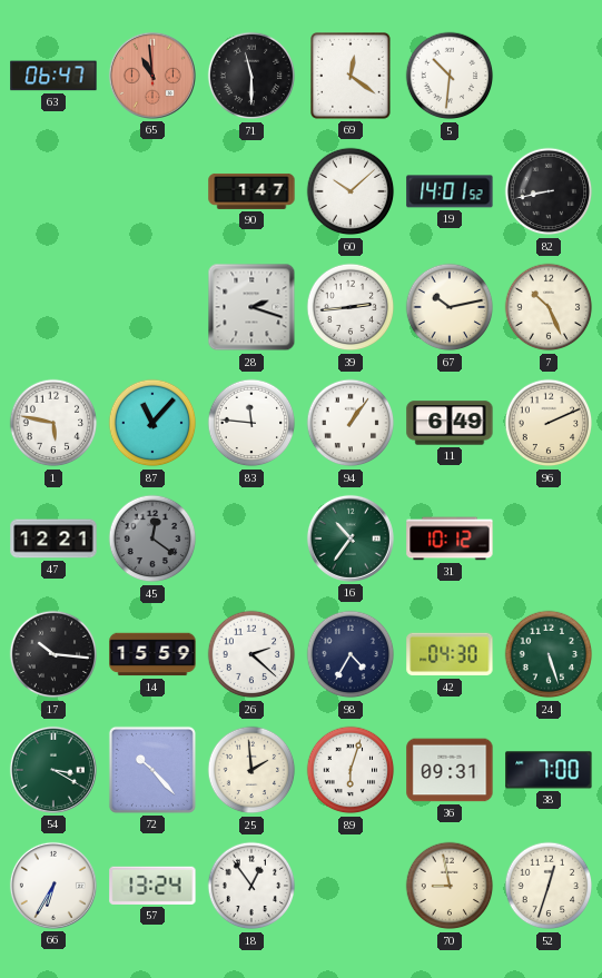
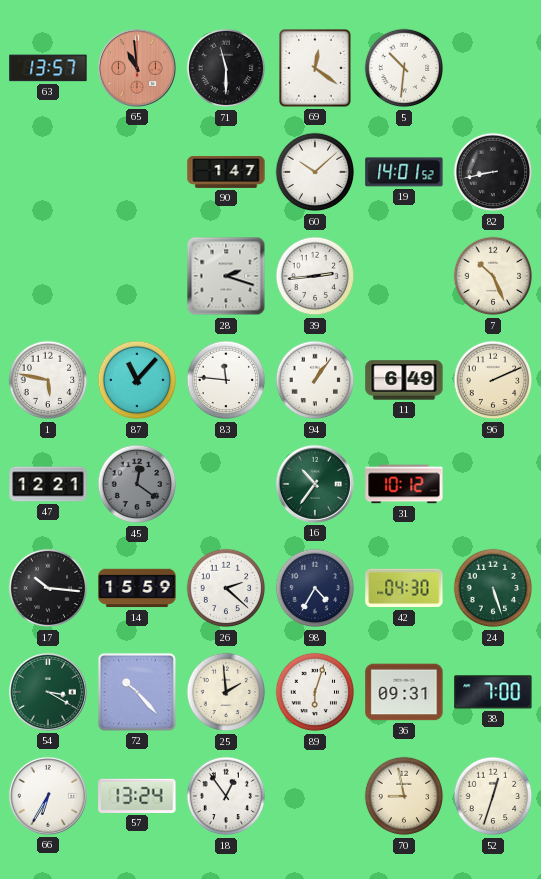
63: 06:47 -> 13:57
67: 10:13 -> none
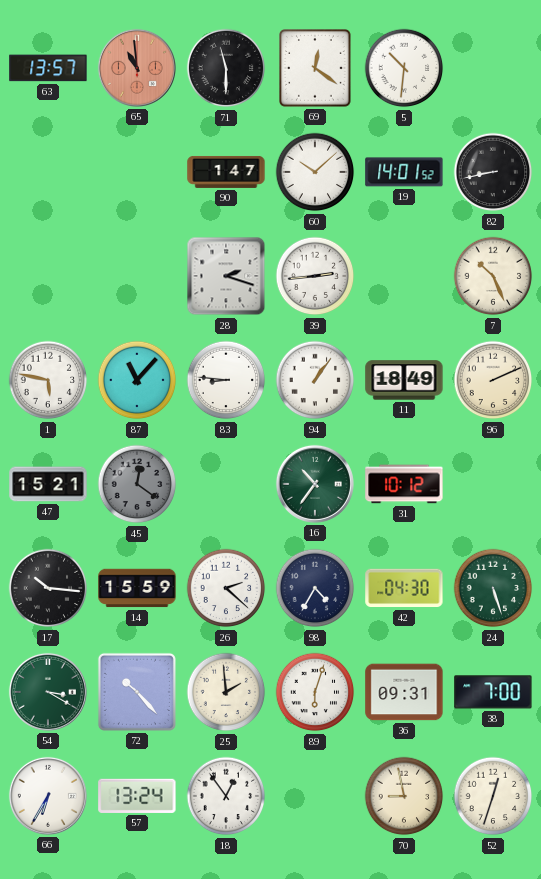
83: 11:46 -> 8:46
11: 6:49 -> 18:49
47: 12:21 -> 15:21
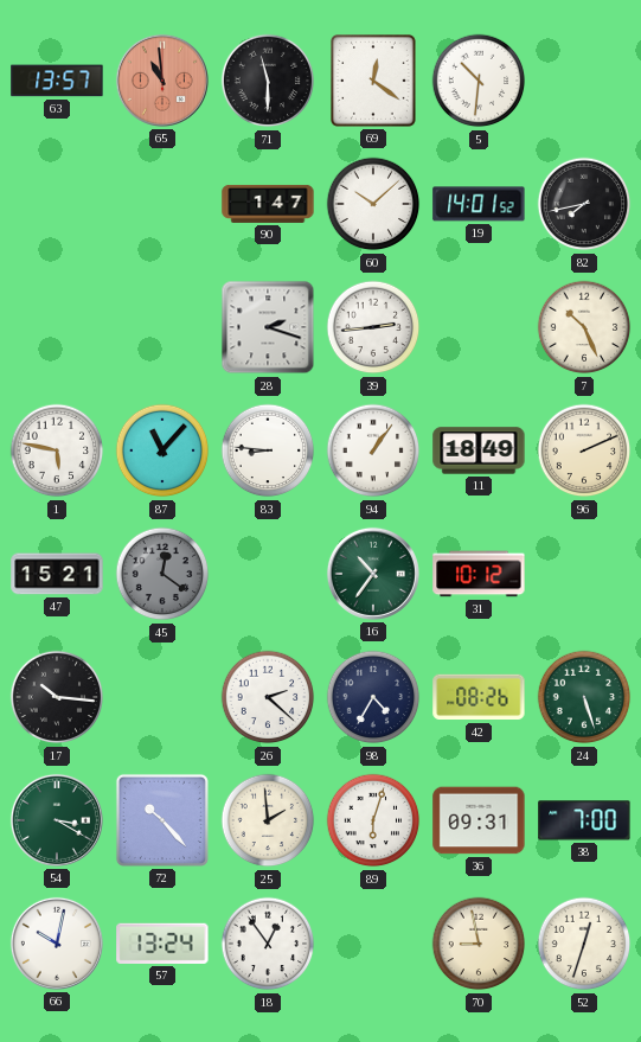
82: 8:43 -> 7:43
14: 15:59 -> none
42: 04:30 -> 08:26
66: 6:35 -> 10:02
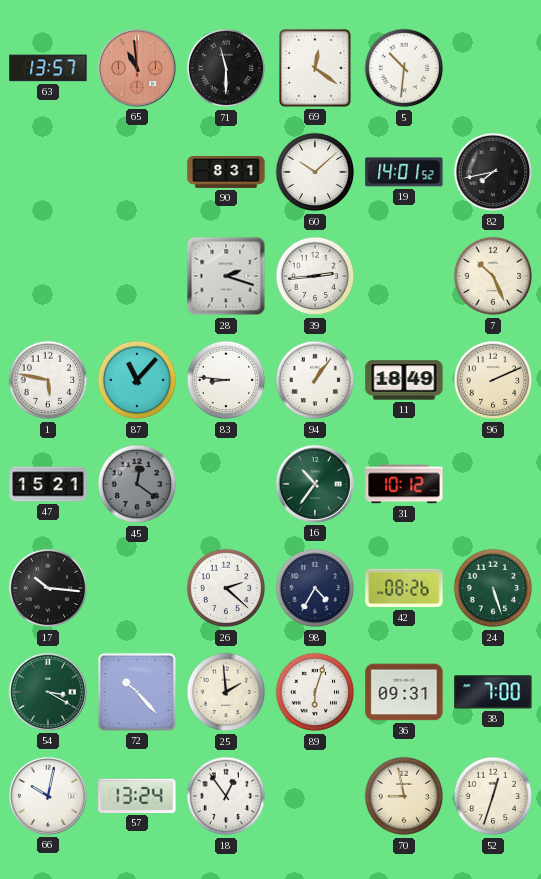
90: 1:47 -> 8:31
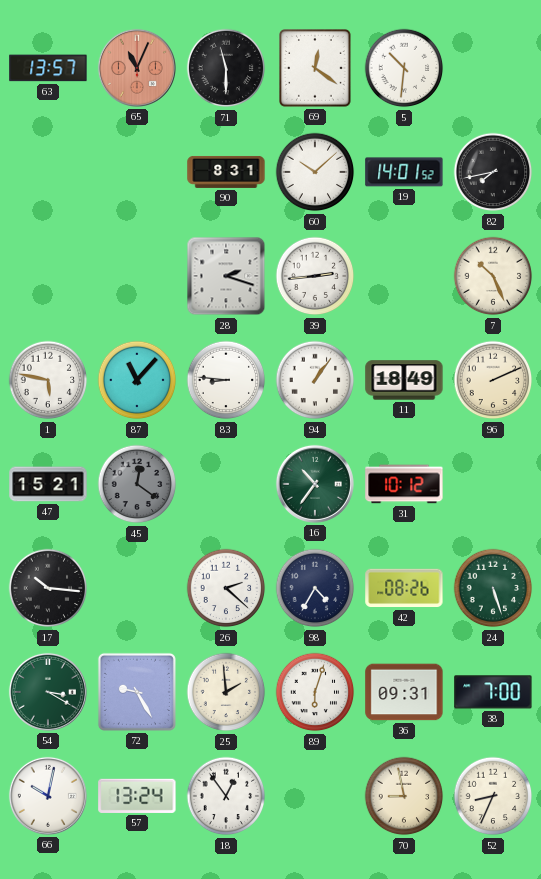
65: 10:59 -> 11:04
72: 10:23 -> 9:25
52: 12:33 -> 8:34
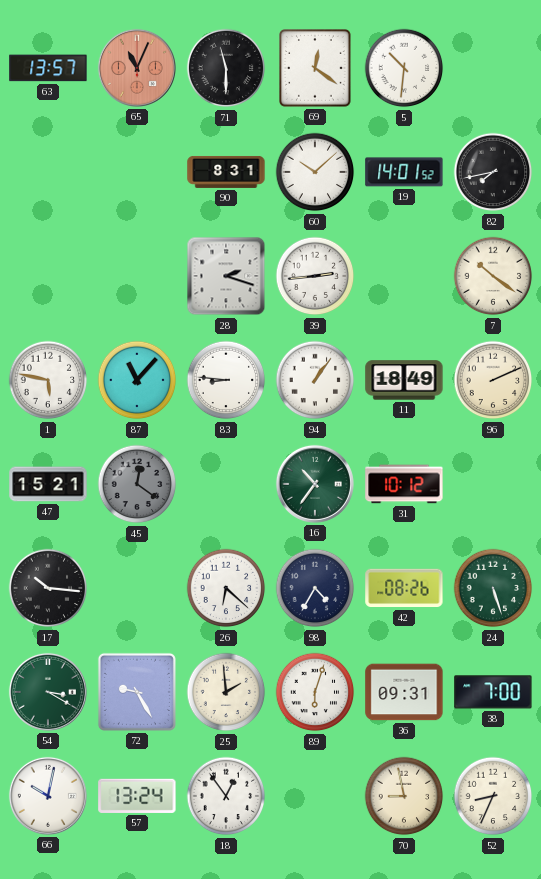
7: 10:26 -> 10:21
26: 2:22 -> 6:22
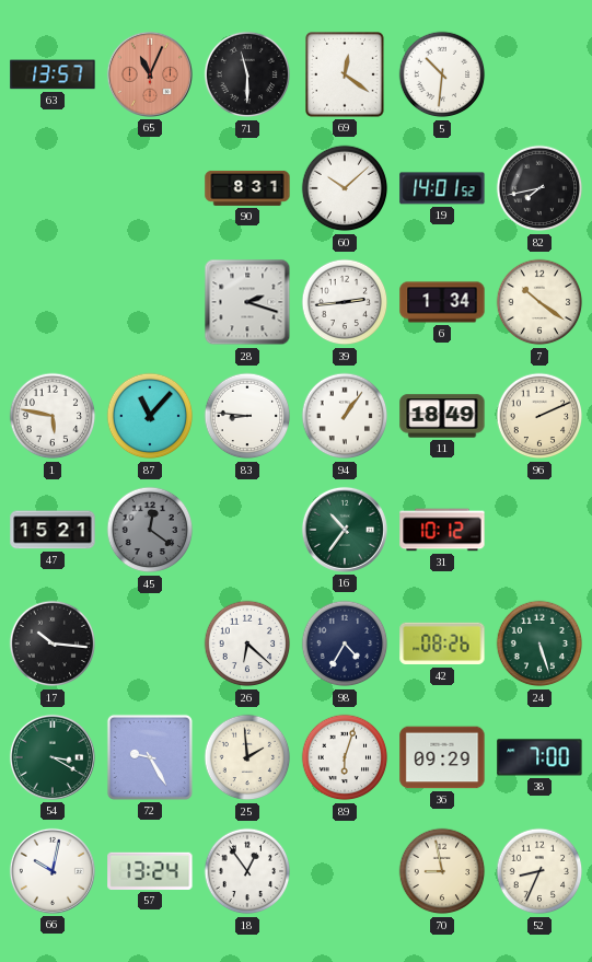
6: none -> 1:34
36: 09:31 -> 09:29
